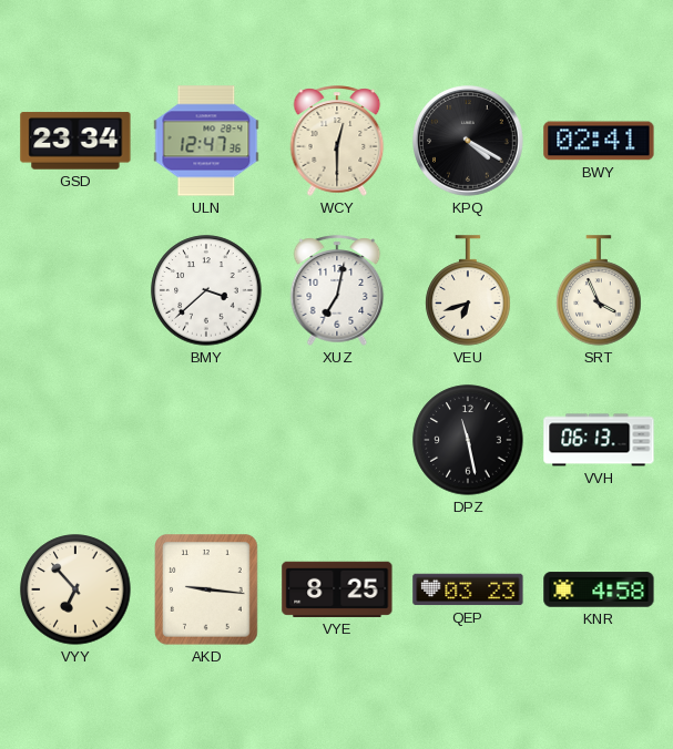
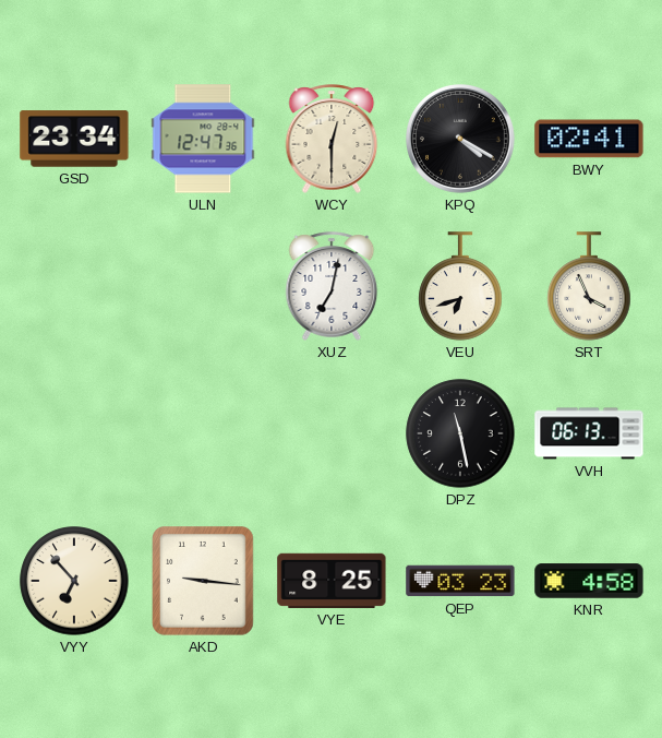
BMY: 3:38 -> none
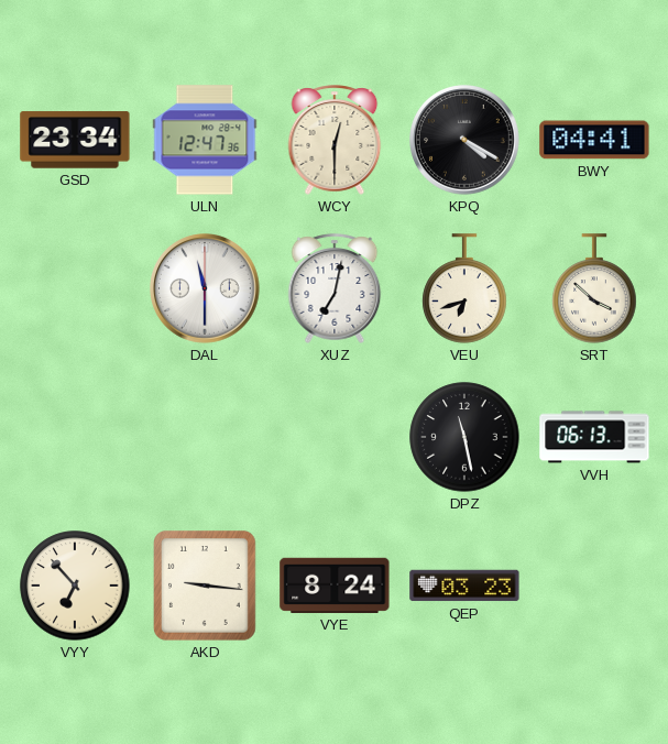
BWY: 02:41 -> 04:41
DAL: none -> 11:30
SRT: 3:56 -> 3:52
VYE: 8:25 -> 8:24
KNR: 4:58 -> none
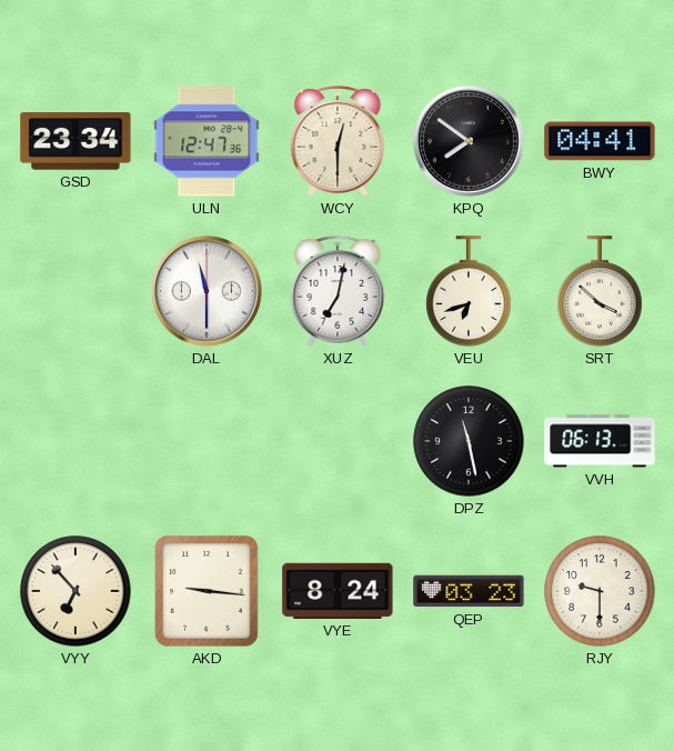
KPQ: 4:20 -> 7:51
RJY: none -> 9:30
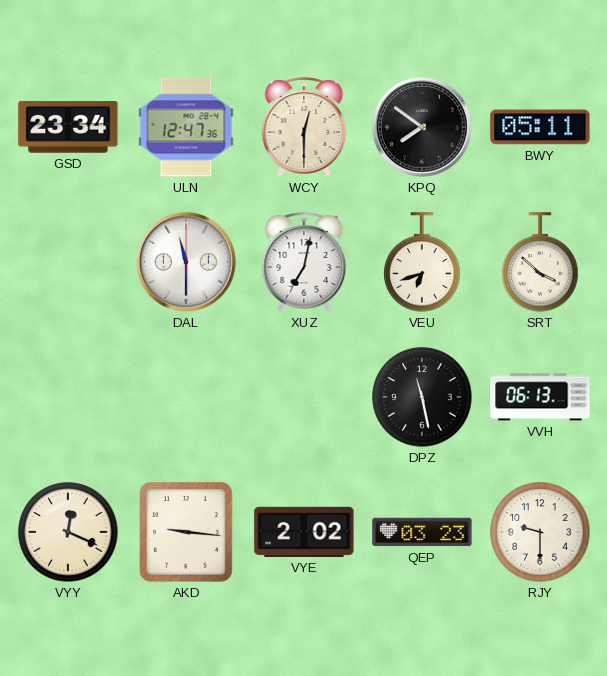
BWY: 04:41 -> 05:11
VYY: 6:53 -> 12:19
VYE: 8:24 -> 2:02
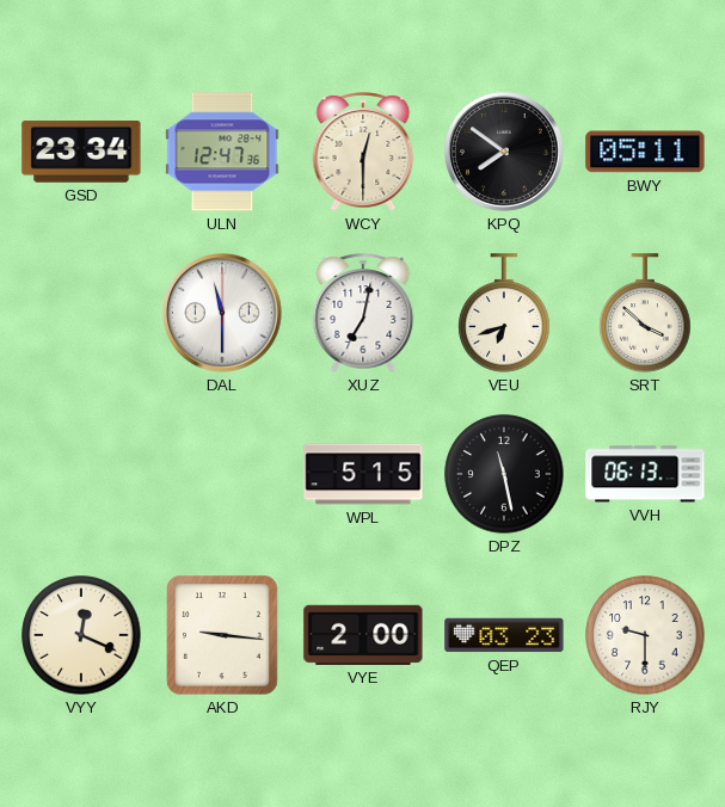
WPL: none -> 5:15
VYE: 2:02 -> 2:00
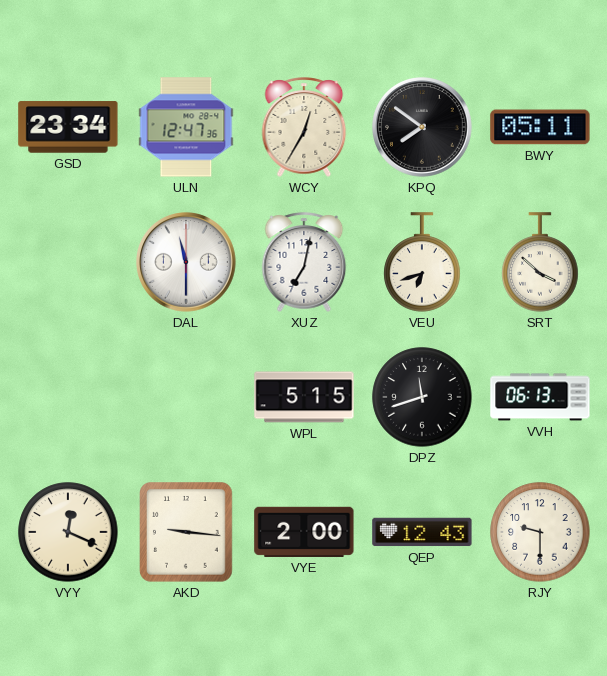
WCY: 12:30 -> 12:35
DPZ: 11:28 -> 11:42
QEP: 03:23 -> 12:43
